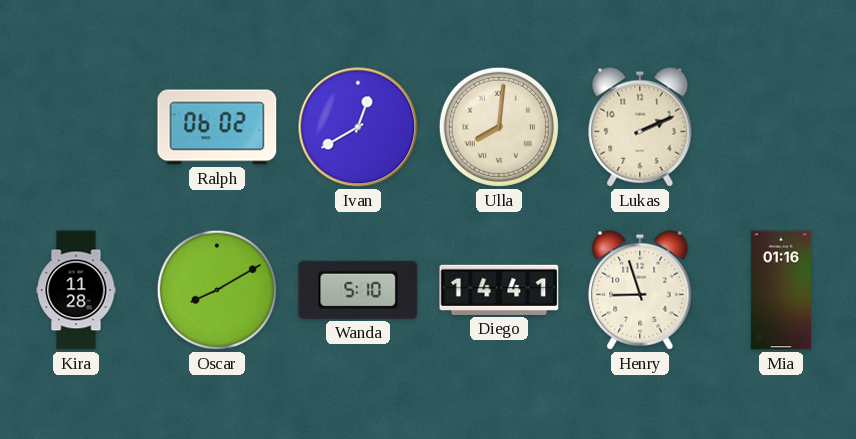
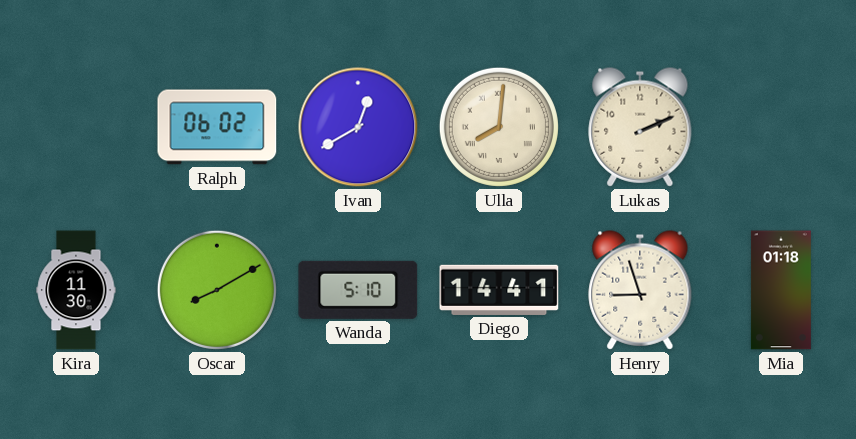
Kira: 11:28 -> 11:30
Mia: 01:16 -> 01:18
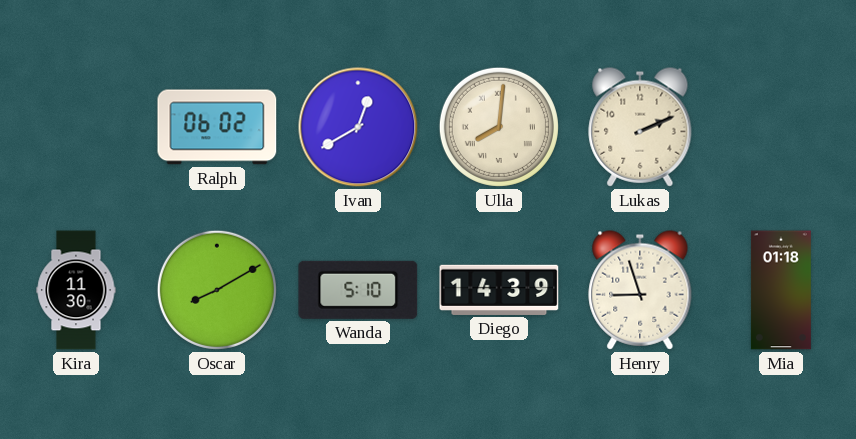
Diego: 14:41 -> 14:39
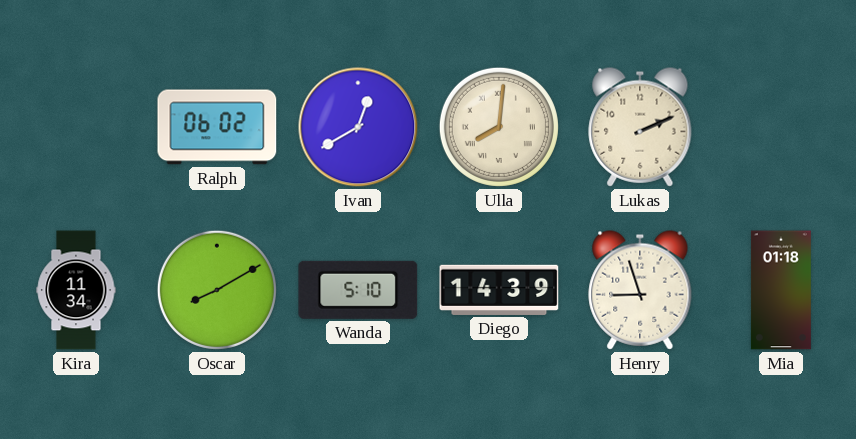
Kira: 11:30 -> 11:34
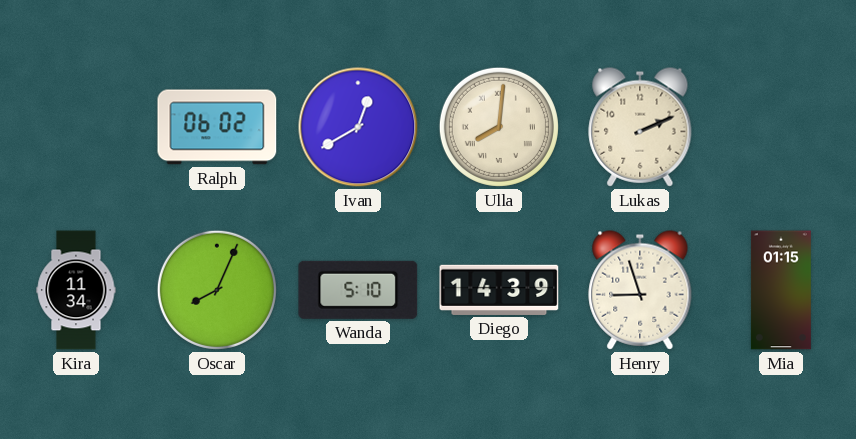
Oscar: 8:10 -> 8:04
Mia: 01:18 -> 01:15
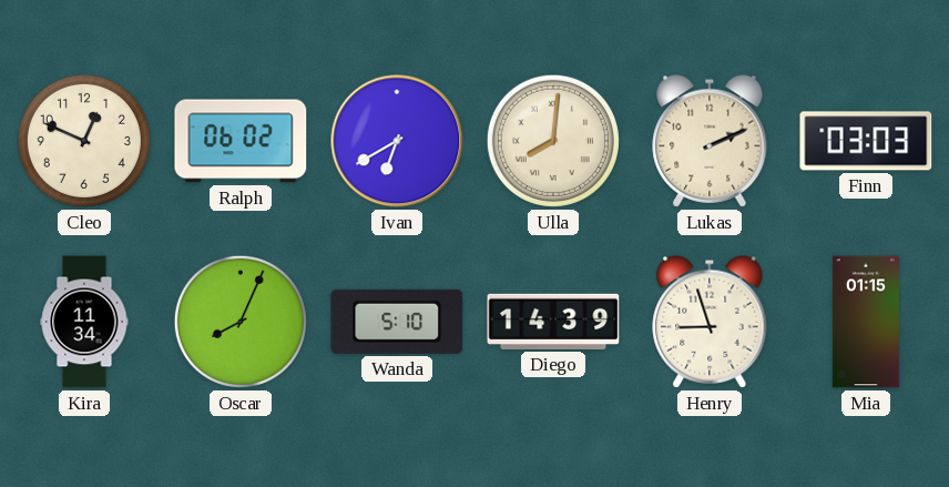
Cleo: none -> 12:49
Ivan: 12:40 -> 6:40
Finn: none -> 03:03
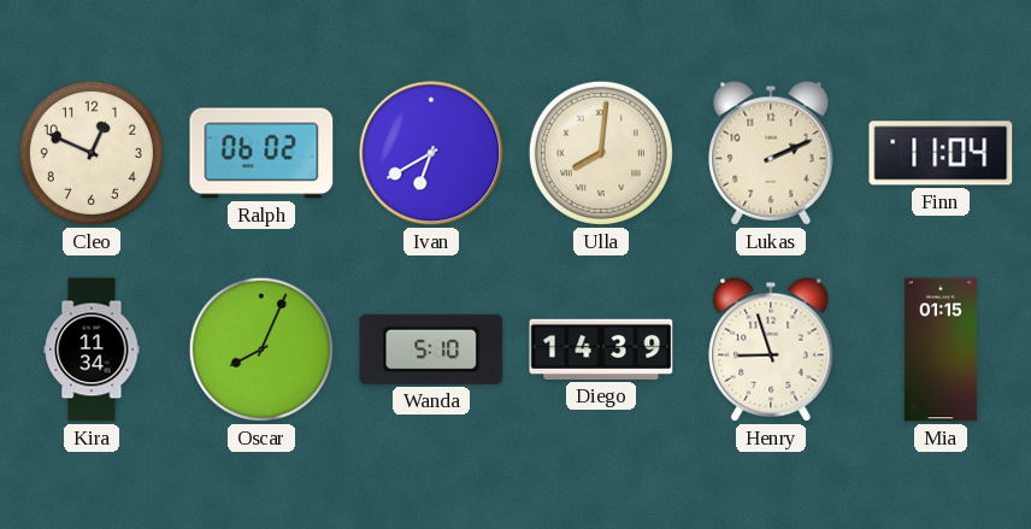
Finn: 03:03 -> 11:04
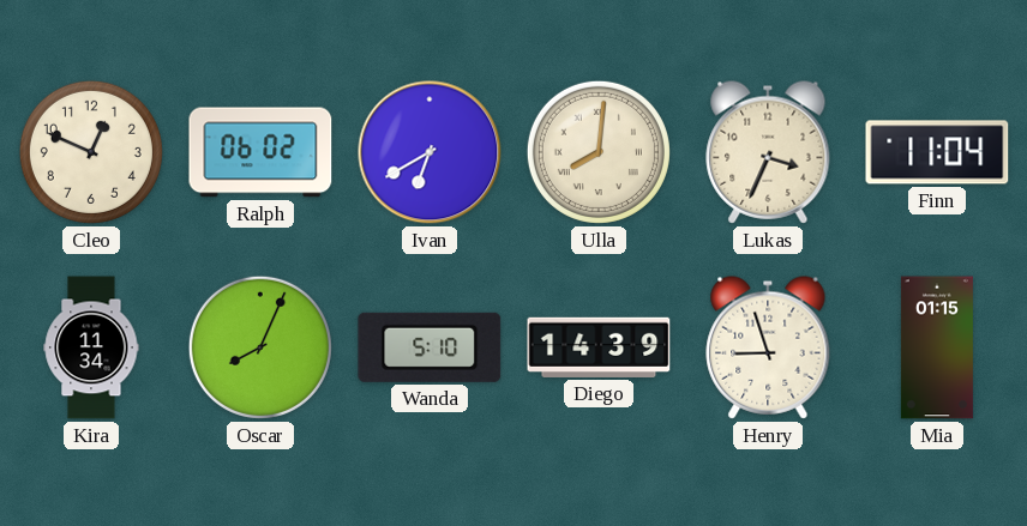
Lukas: 2:11 -> 3:34
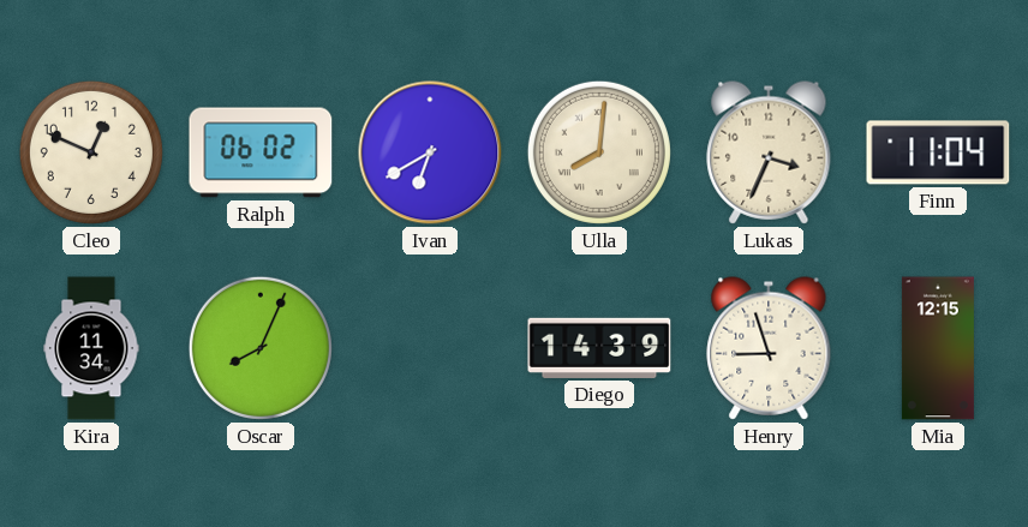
Wanda: 5:10 -> none
Mia: 01:15 -> 12:15
